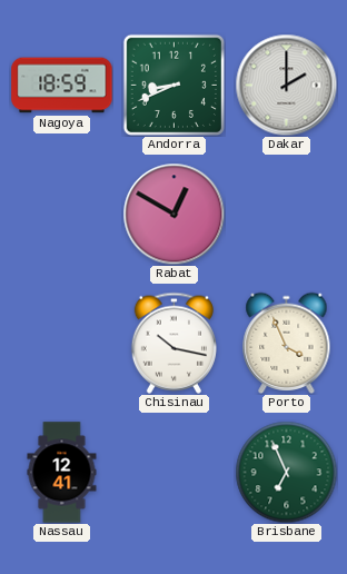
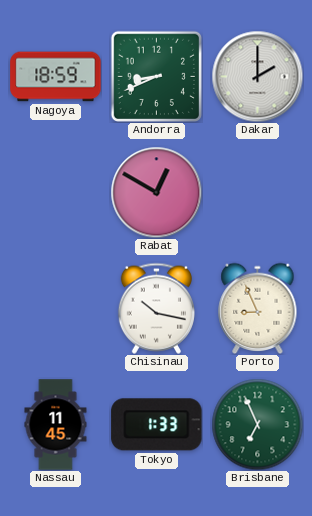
Porto: 3:56 -> 8:56
Nassau: 12:41 -> 11:45
Tokyo: none -> 1:33
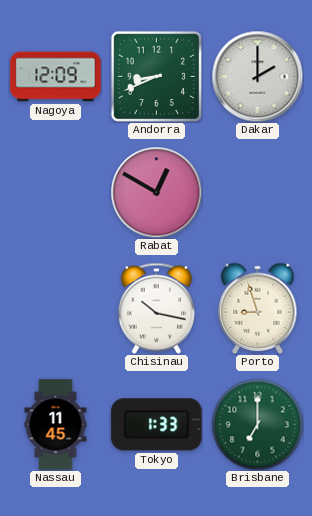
Nagoya: 18:59 -> 12:09
Porto: 8:56 -> 8:57
Brisbane: 6:56 -> 7:00
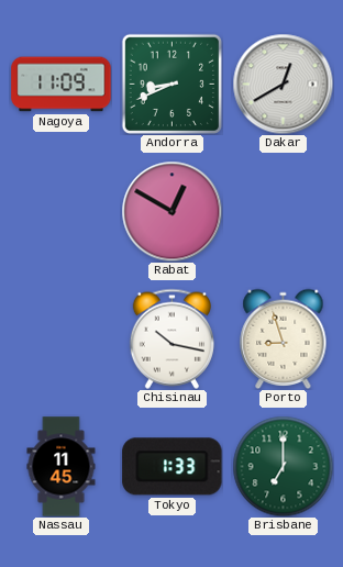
Nagoya: 12:09 -> 11:09
Dakar: 2:00 -> 12:40
